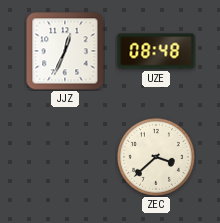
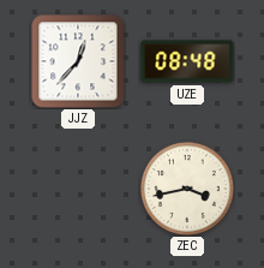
JJZ: 12:34 -> 12:37
ZEC: 3:38 -> 3:43
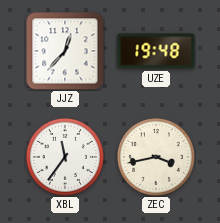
UZE: 08:48 -> 19:48
XBL: none -> 11:36
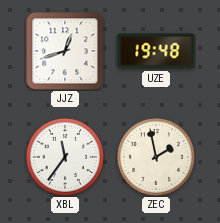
JJZ: 12:37 -> 12:42
ZEC: 3:43 -> 1:58
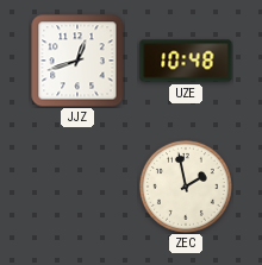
UZE: 19:48 -> 10:48
XBL: 11:36 -> none
